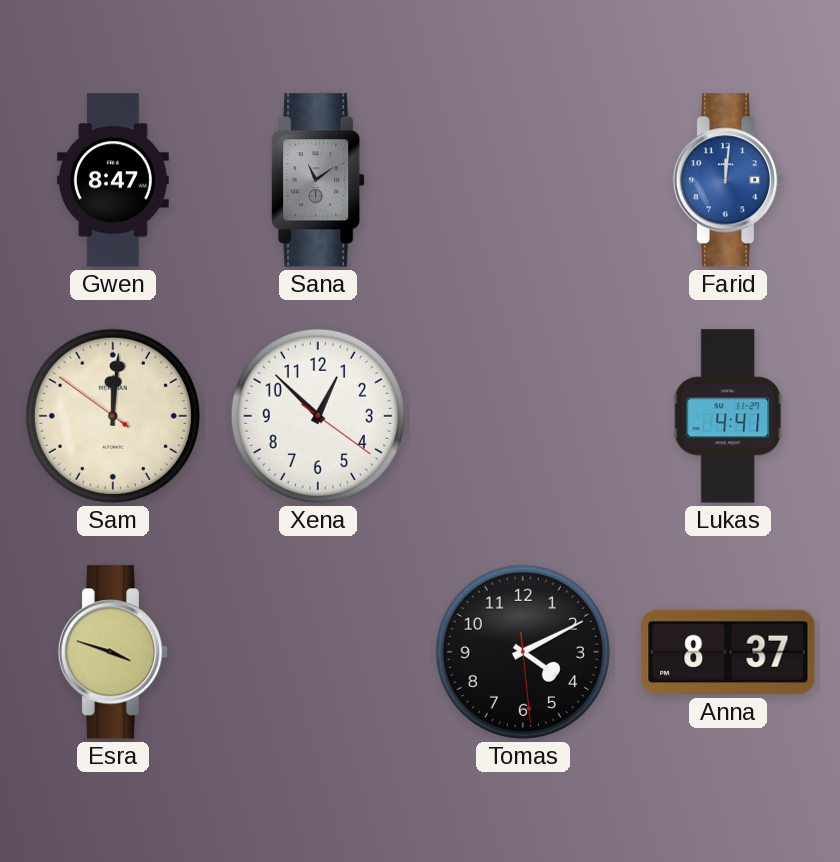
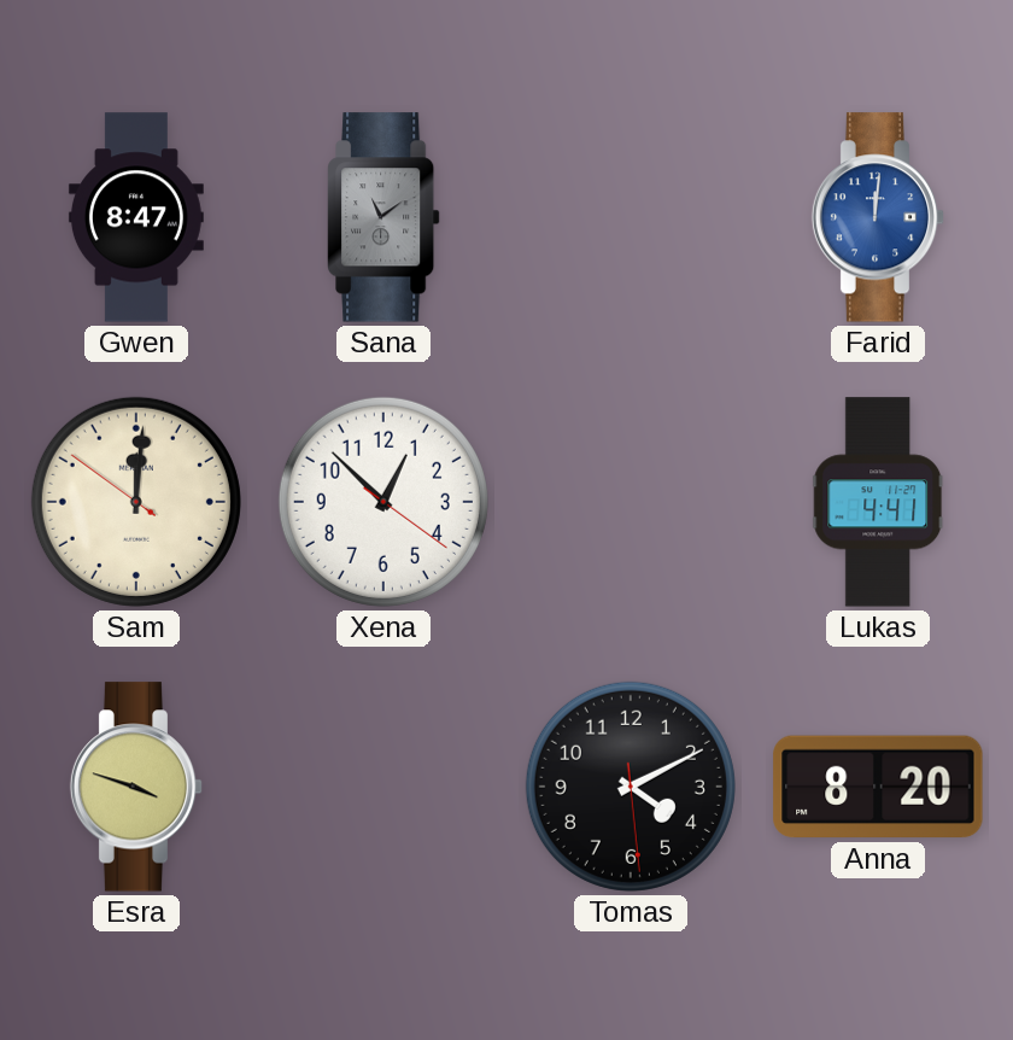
Anna: 8:37 -> 8:20
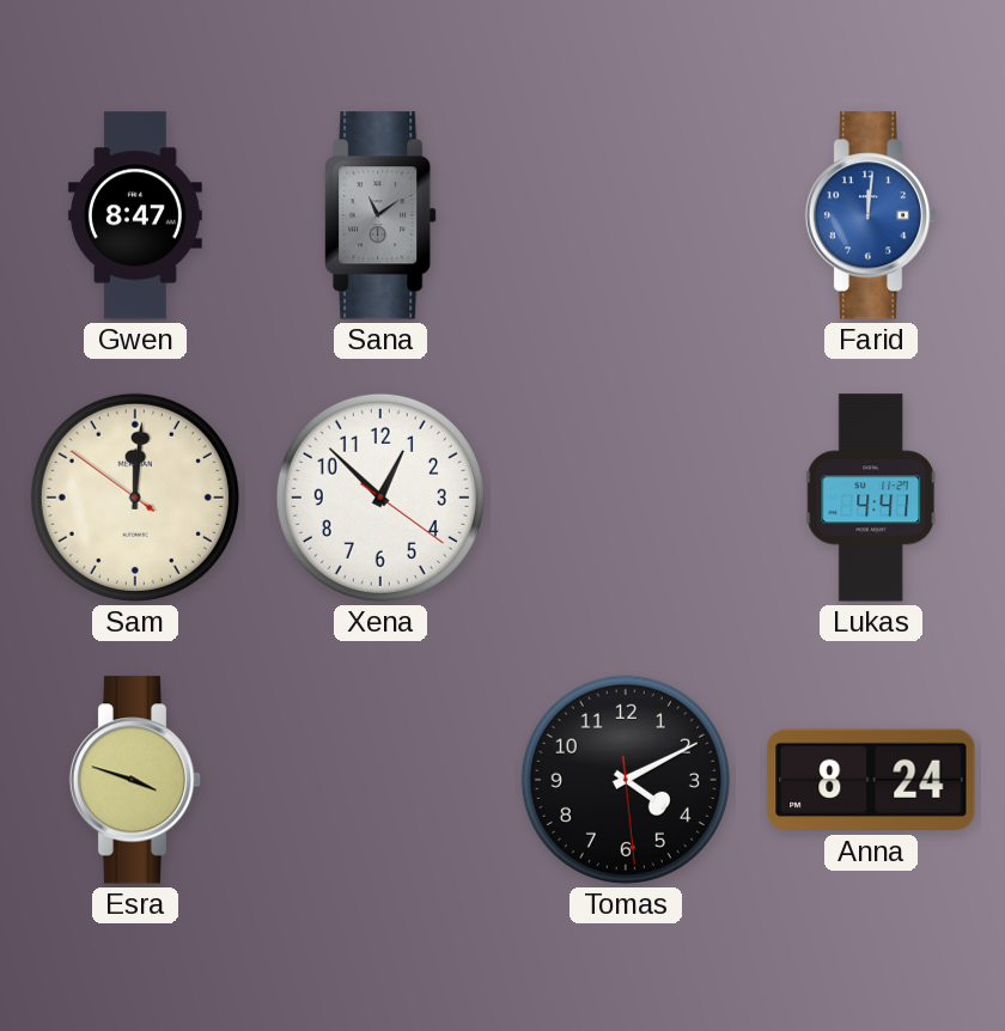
Anna: 8:20 -> 8:24
